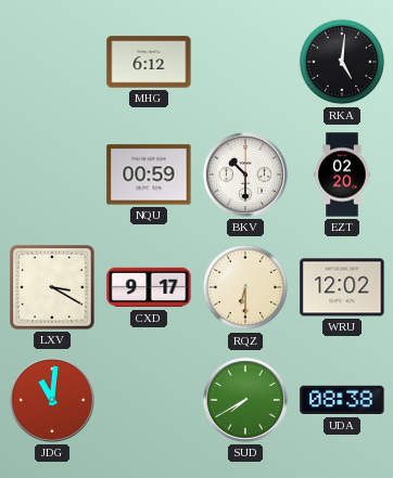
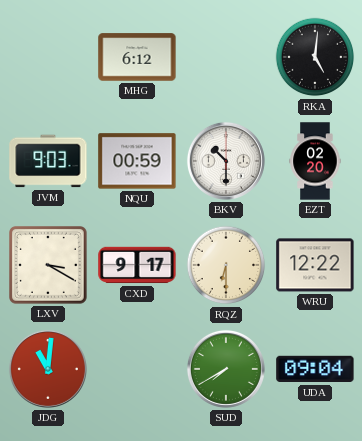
JVM: none -> 9:03
WRU: 12:02 -> 12:22
UDA: 08:38 -> 09:04
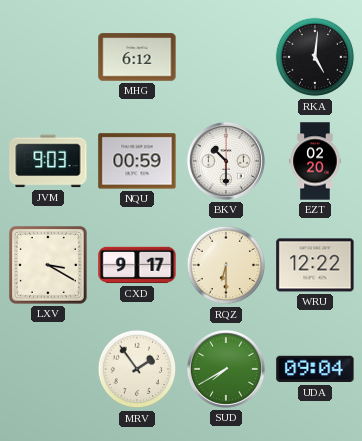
JDG: 11:01 -> none
MRV: none -> 1:54
